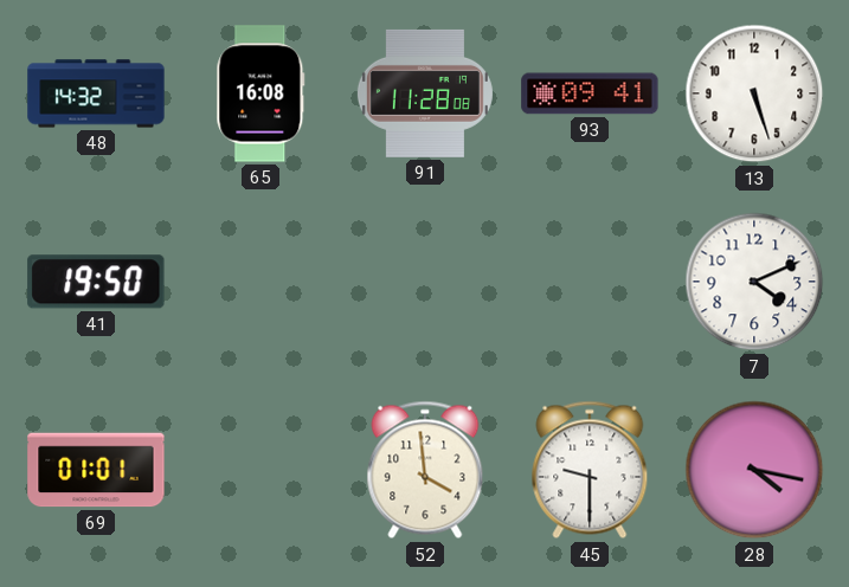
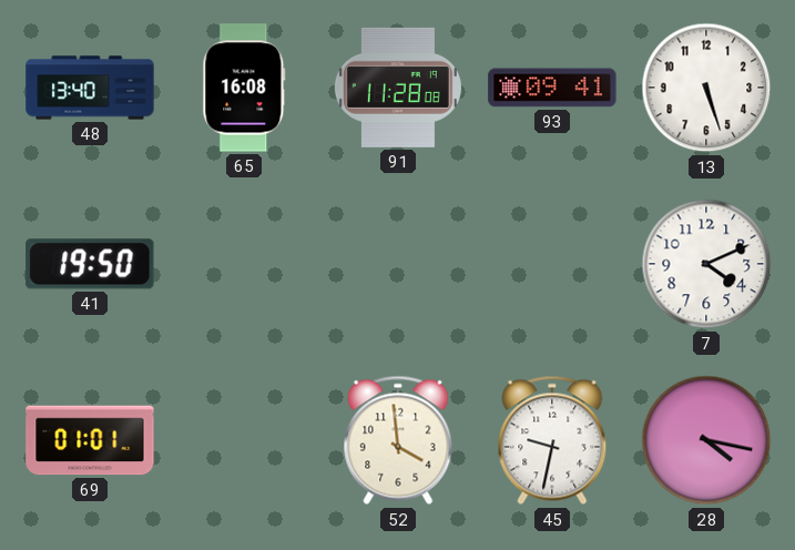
48: 14:32 -> 13:40
45: 9:30 -> 9:32
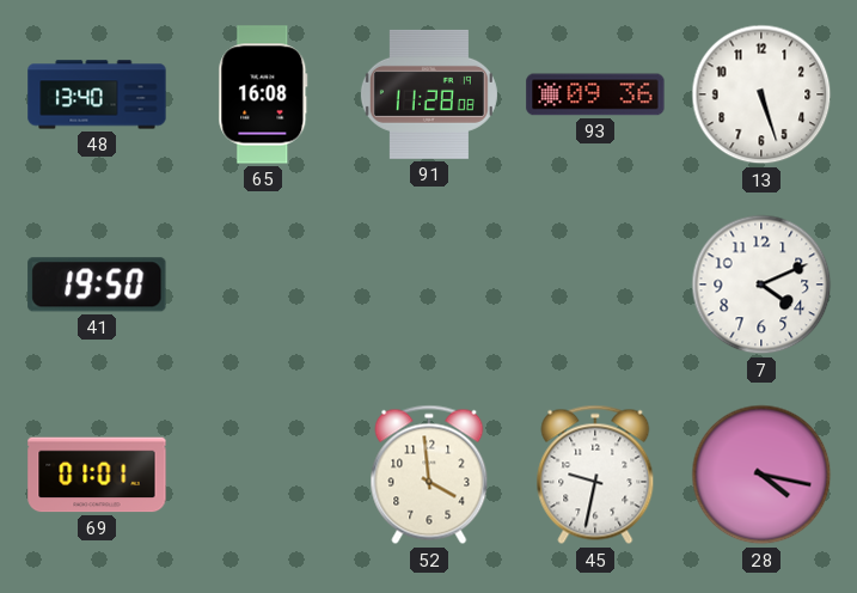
93: 09:41 -> 09:36
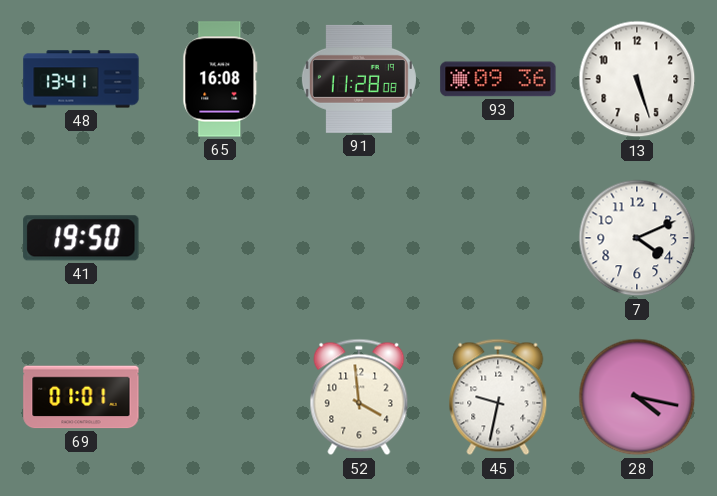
48: 13:40 -> 13:41
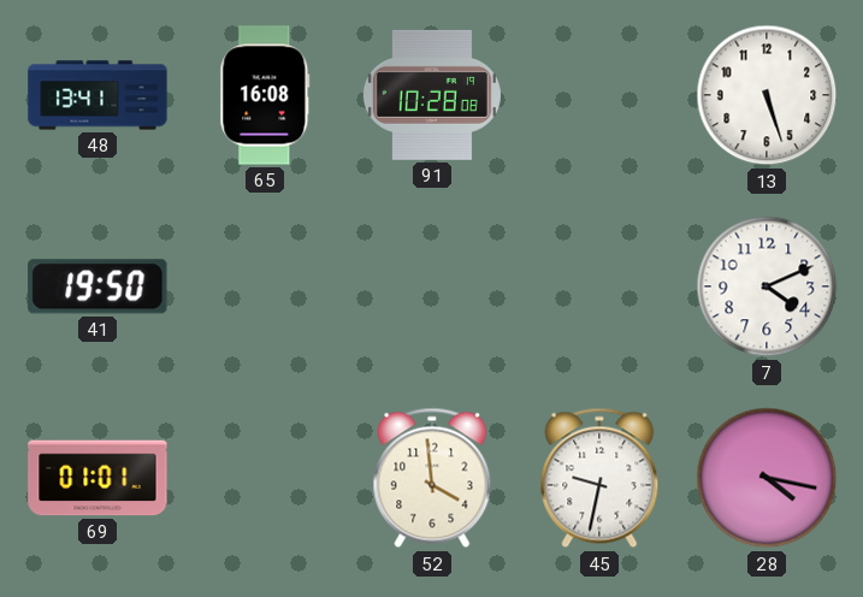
91: 11:28 -> 10:28
93: 09:36 -> none
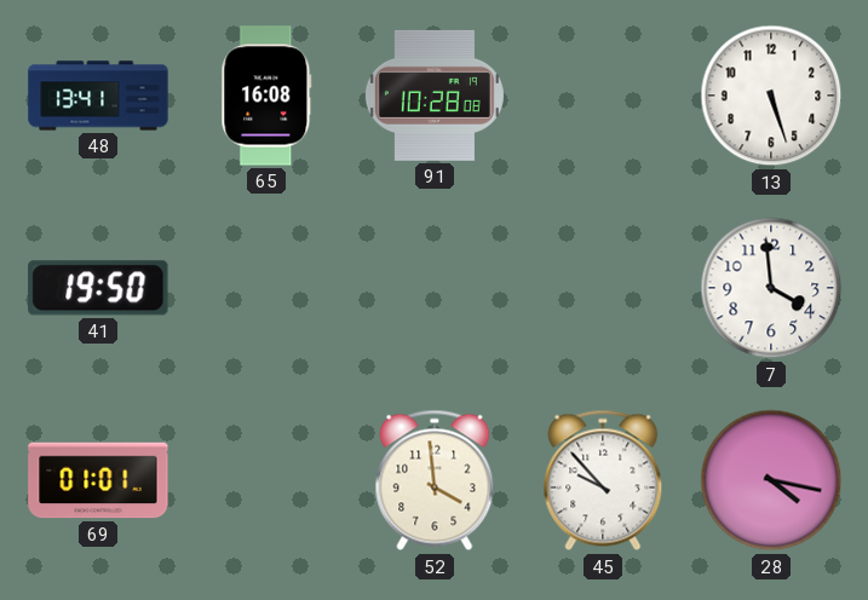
7: 4:11 -> 3:59
45: 9:32 -> 9:53
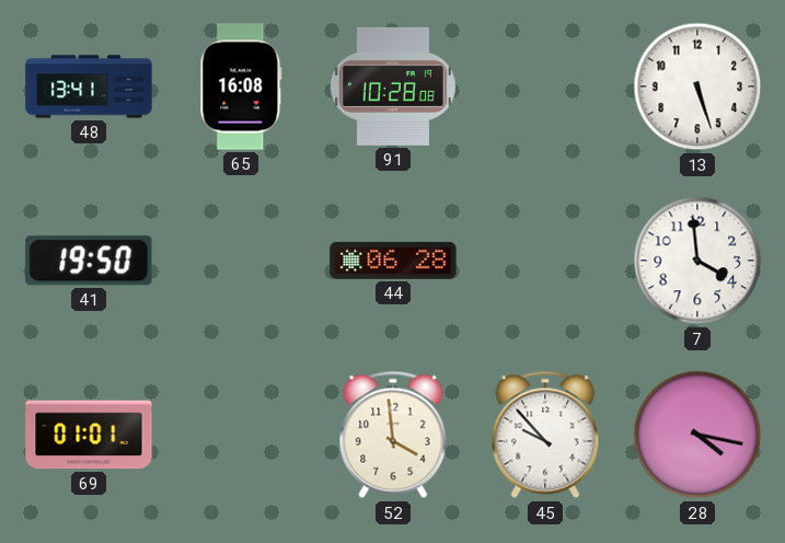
44: none -> 06:28
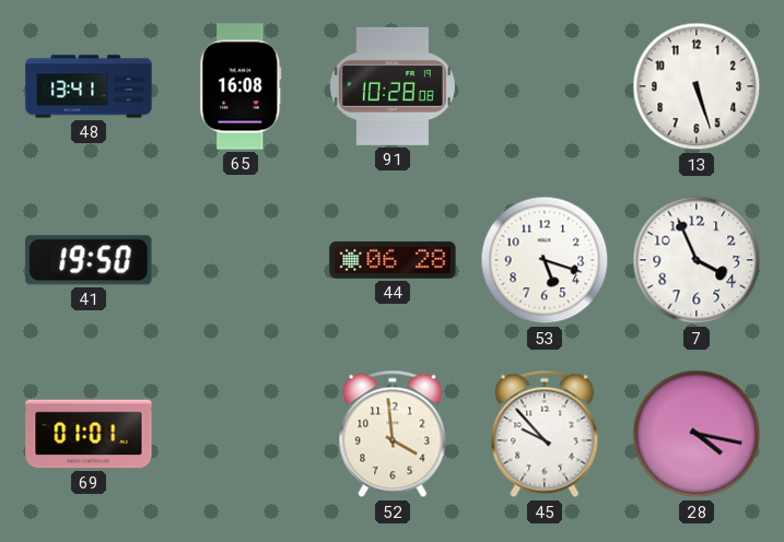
53: none -> 5:18
7: 3:59 -> 3:56
